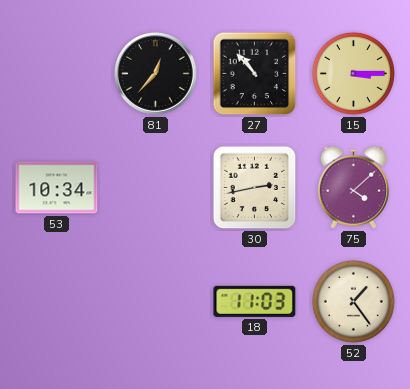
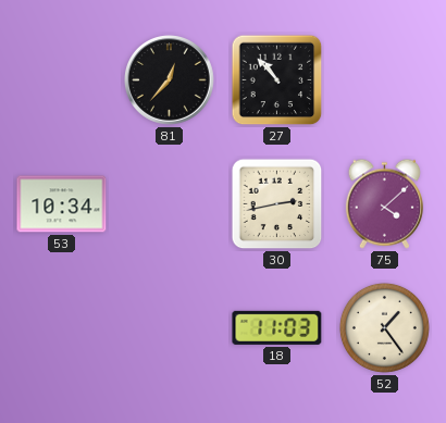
15: 3:15 -> none
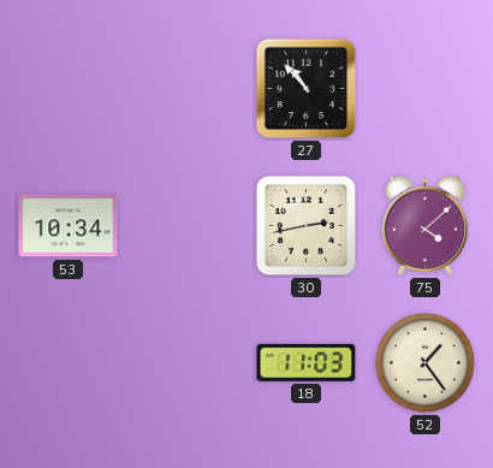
81: 12:37 -> none
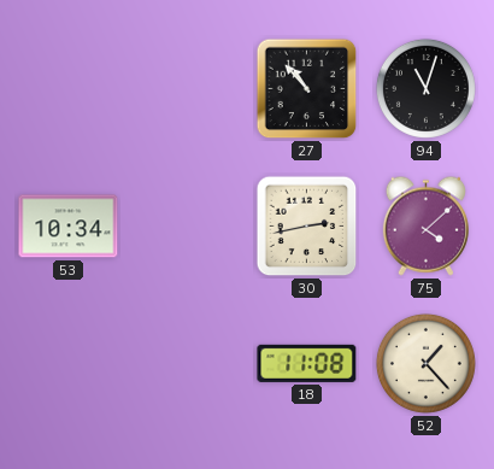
94: none -> 11:03
18: 11:03 -> 11:08
52: 1:24 -> 1:23
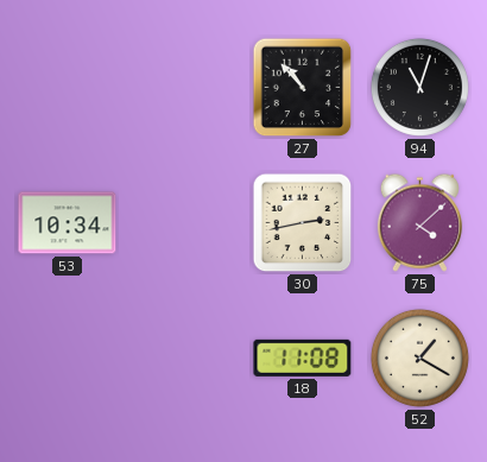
52: 1:23 -> 1:20
